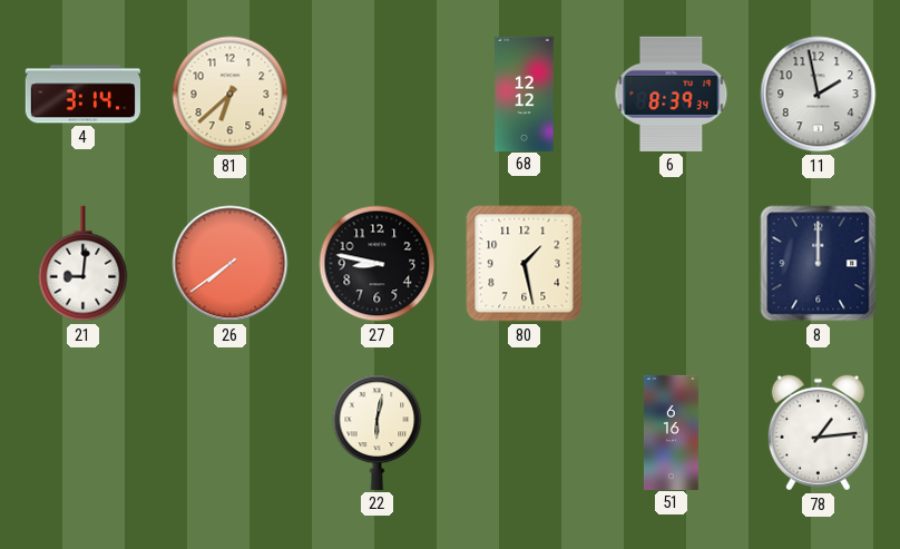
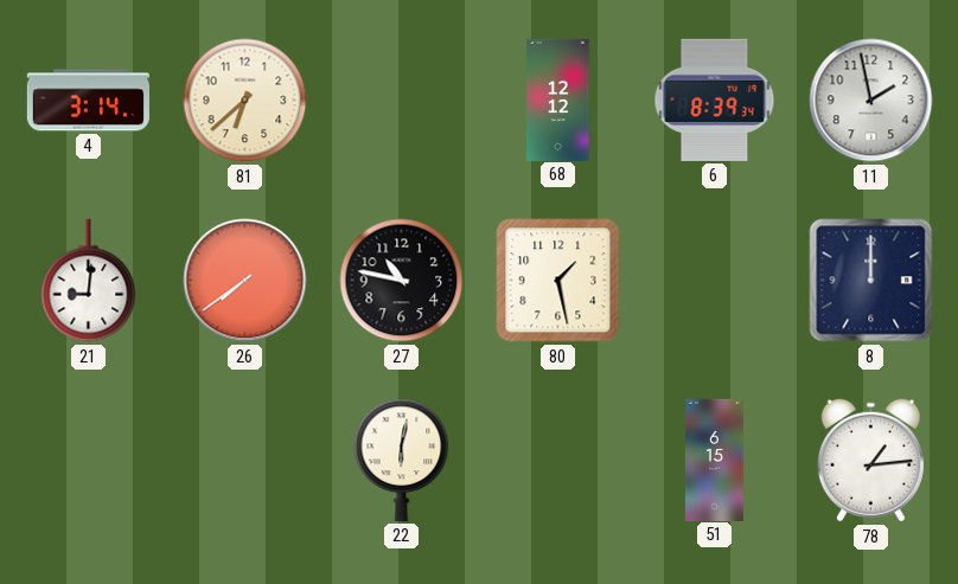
27: 8:47 -> 10:47
51: 6:16 -> 6:15
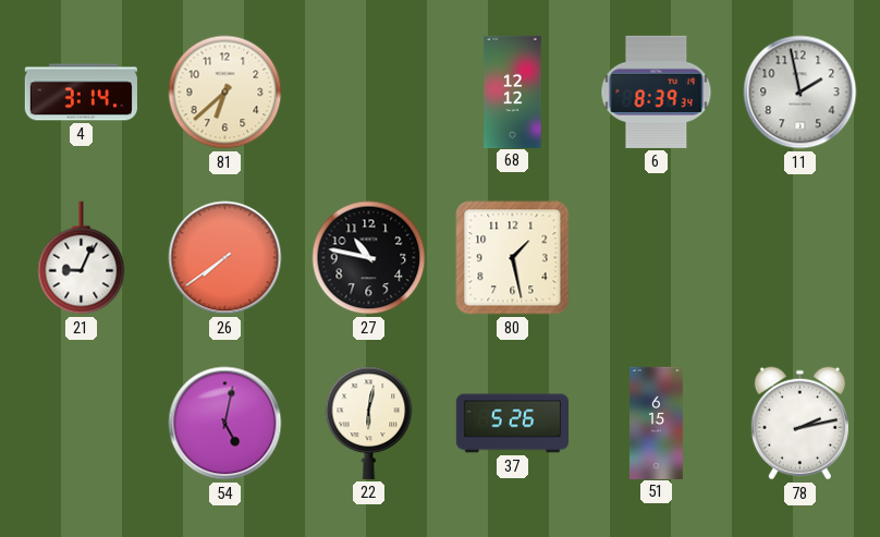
21: 9:01 -> 9:04
8: 12:00 -> none
54: none -> 5:02
37: none -> 5:26
78: 1:14 -> 2:13
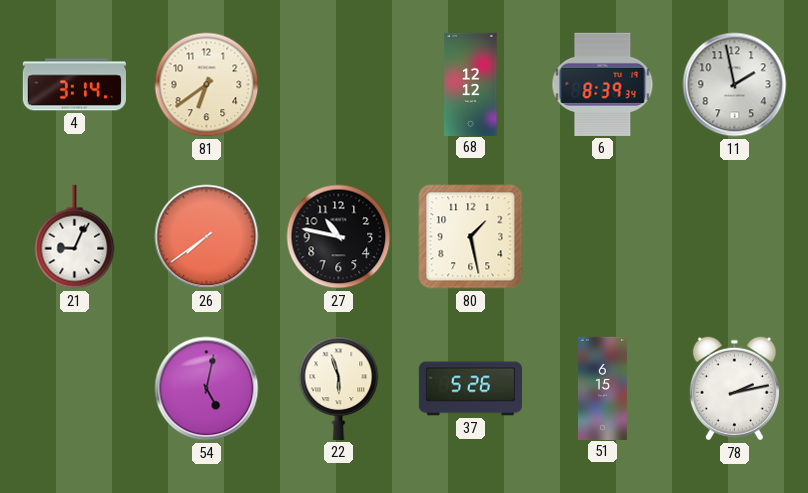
81: 6:38 -> 6:39
22: 6:02 -> 5:57
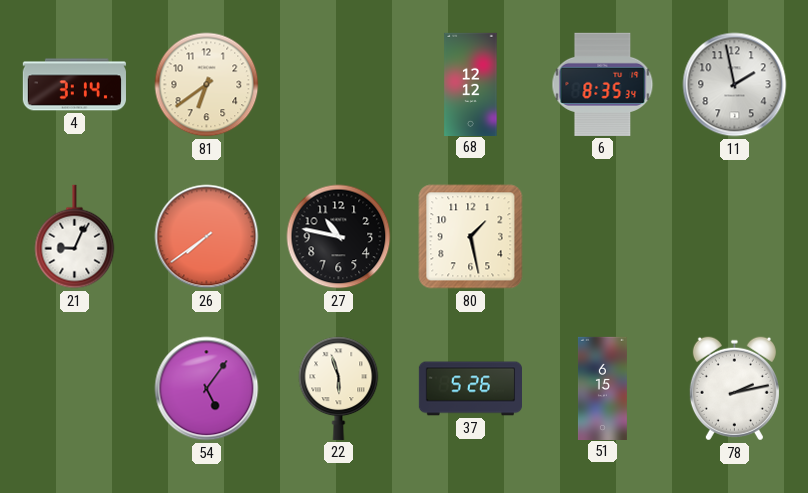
6: 8:39 -> 8:35
54: 5:02 -> 5:06
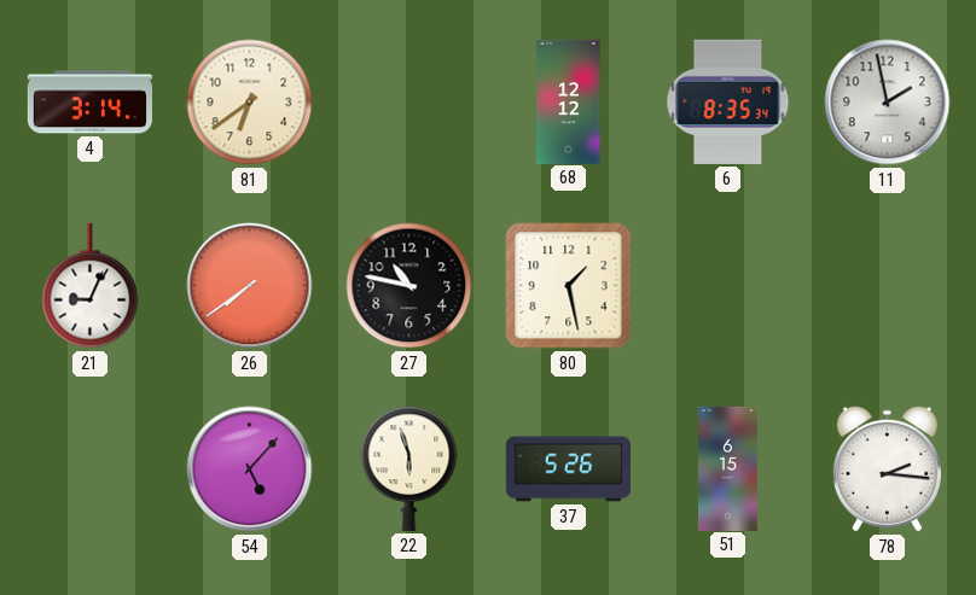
54: 5:06 -> 5:07
78: 2:13 -> 2:16
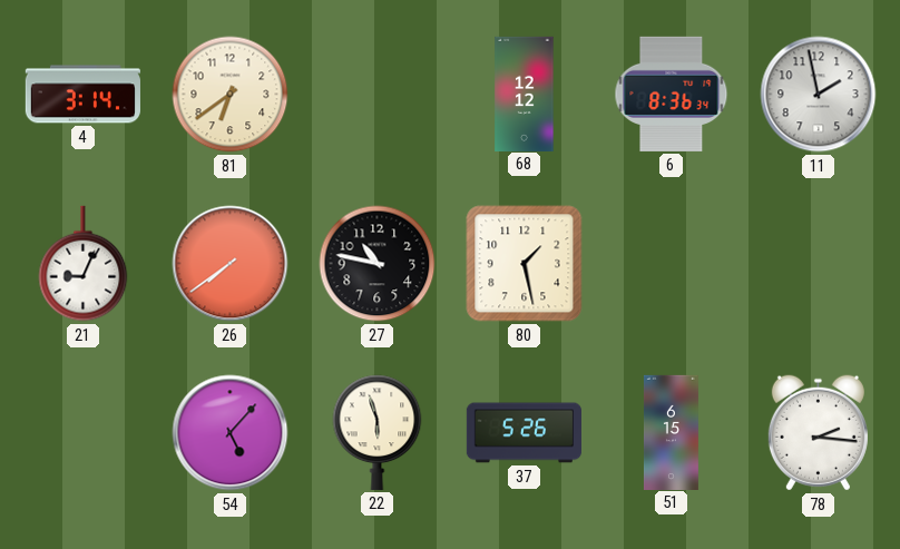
6: 8:35 -> 8:36
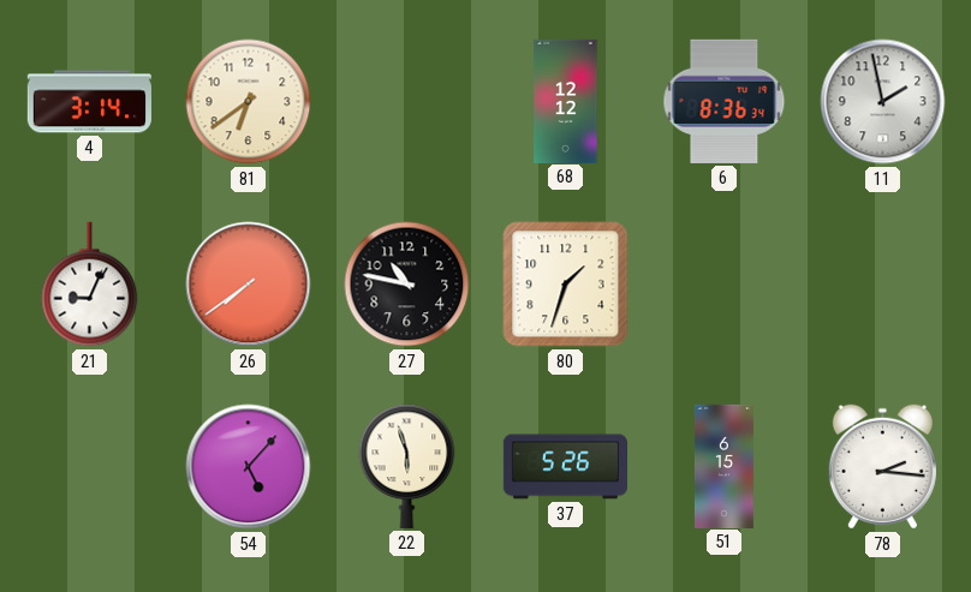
80: 1:28 -> 1:33
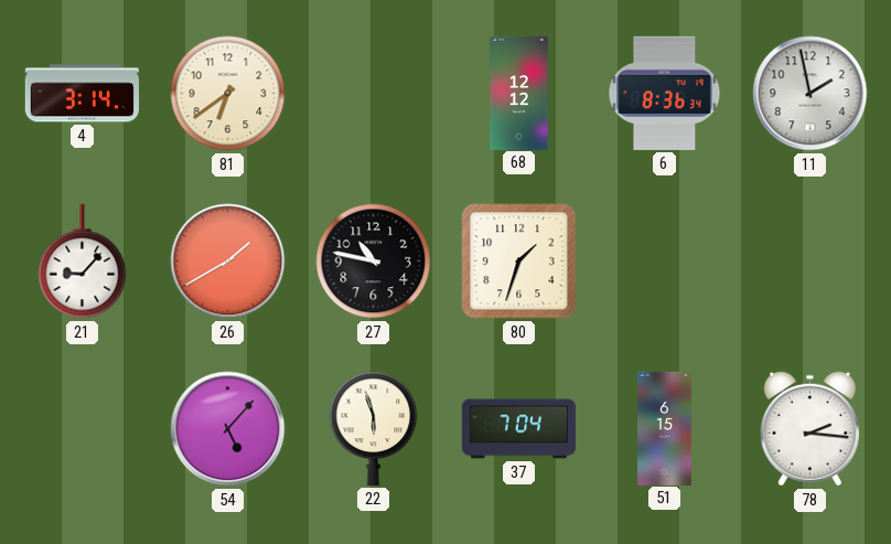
21: 9:04 -> 9:07
26: 7:39 -> 1:40
37: 5:26 -> 7:04
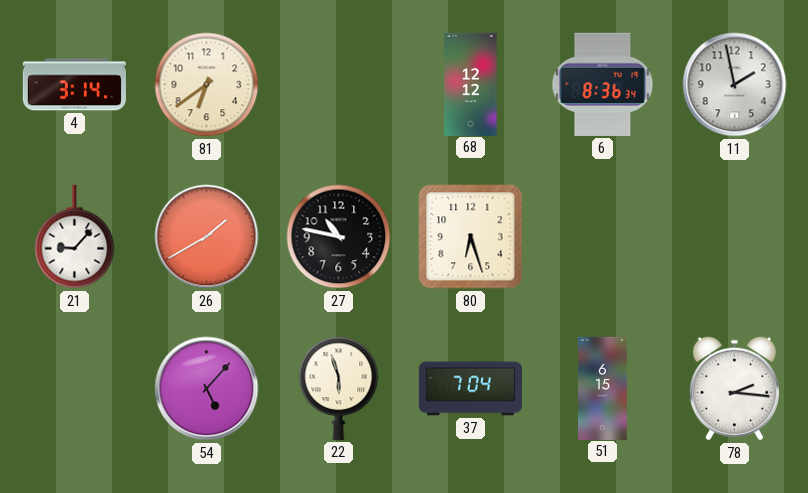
80: 1:33 -> 6:27
